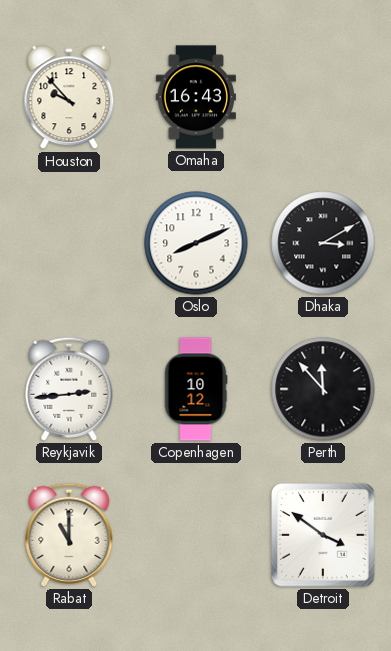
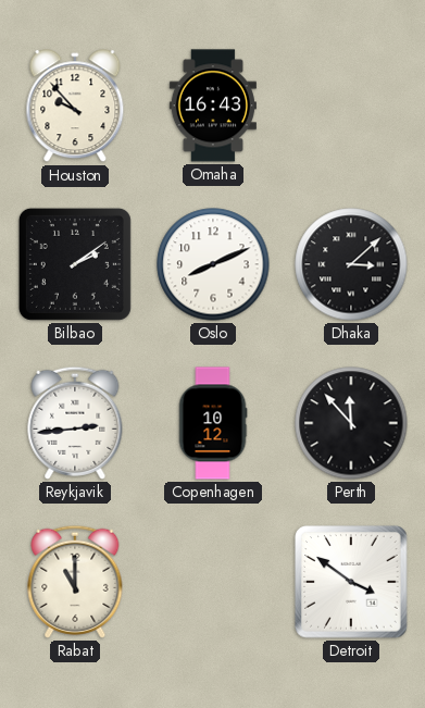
Bilbao: none -> 2:09
Dhaka: 3:10 -> 3:08
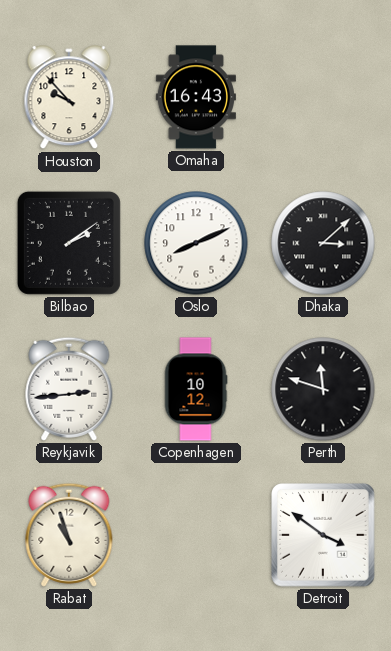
Perth: 11:53 -> 11:48
Rabat: 11:00 -> 10:57
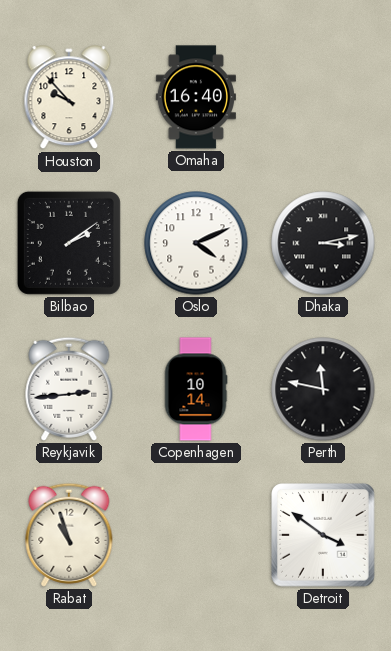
Omaha: 16:43 -> 16:40
Oslo: 8:11 -> 4:11
Dhaka: 3:08 -> 3:13
Copenhagen: 10:12 -> 10:14
Perth: 11:48 -> 11:47
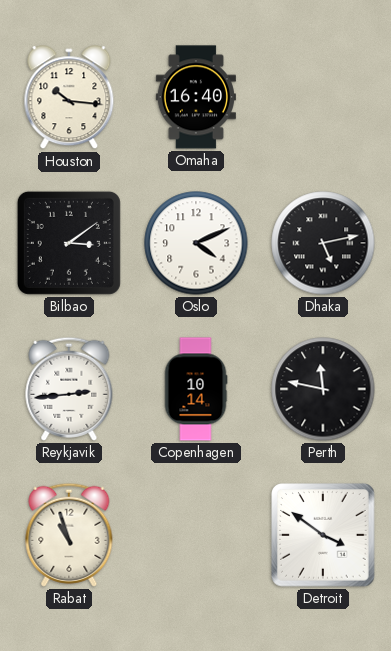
Houston: 9:53 -> 10:16
Bilbao: 2:09 -> 3:09
Dhaka: 3:13 -> 5:13
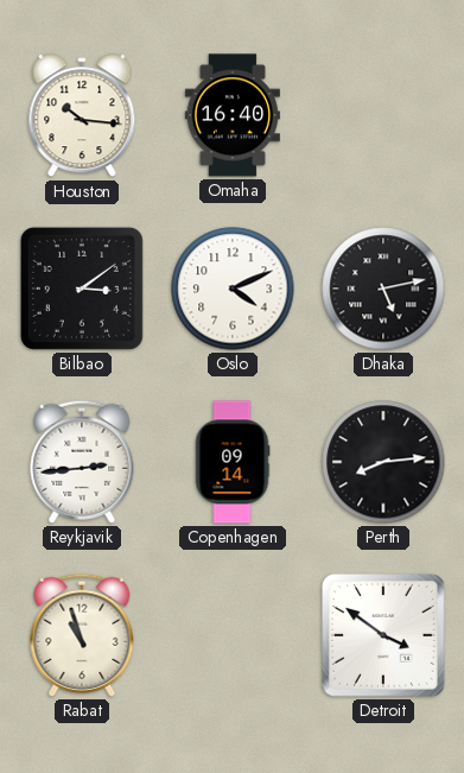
Copenhagen: 10:14 -> 09:14
Perth: 11:47 -> 8:14
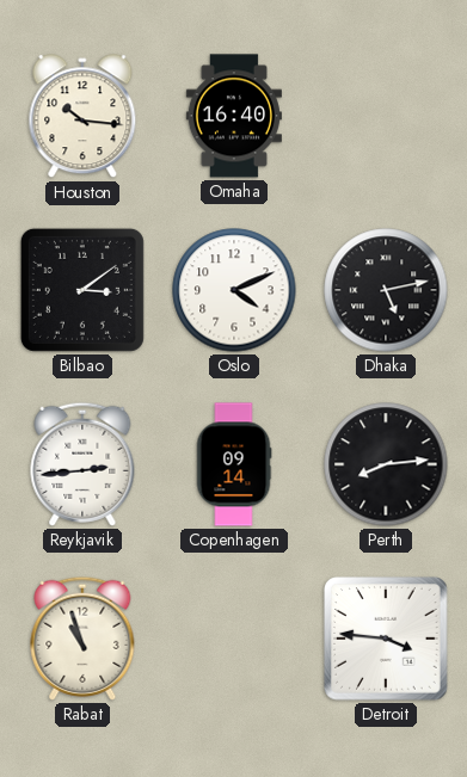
Detroit: 3:51 -> 3:46
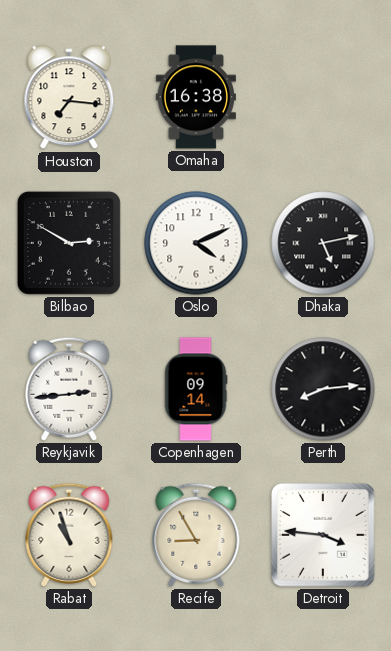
Houston: 10:16 -> 7:16
Omaha: 16:40 -> 16:38
Bilbao: 3:09 -> 2:50
Recife: none -> 8:55
